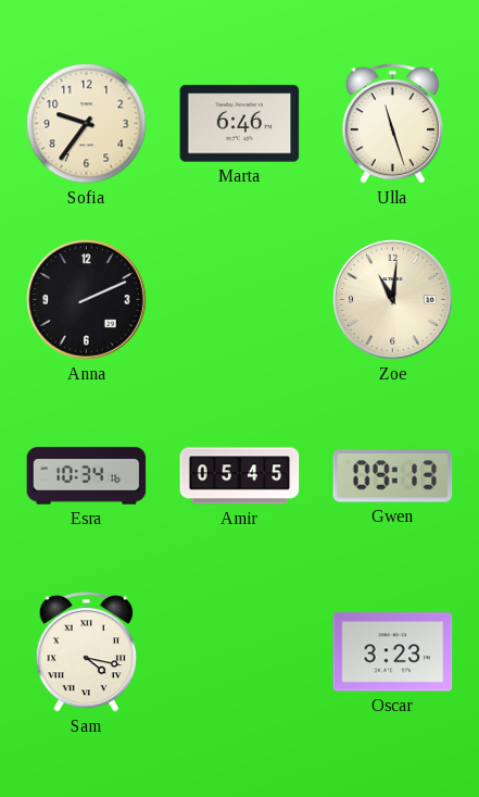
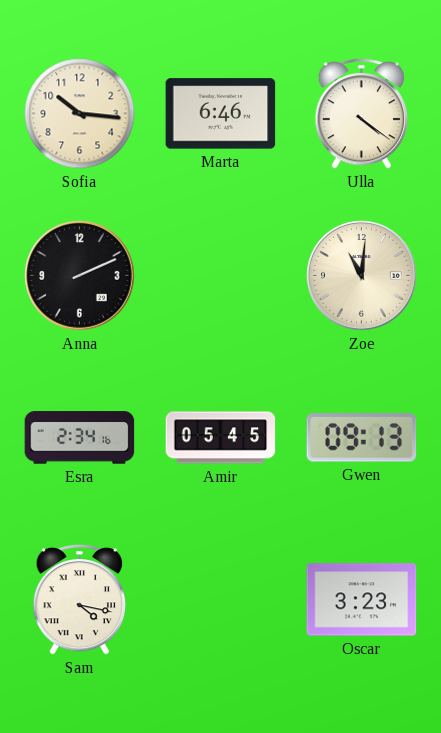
Sofia: 9:36 -> 10:16
Ulla: 11:27 -> 4:21
Esra: 10:34 -> 2:34
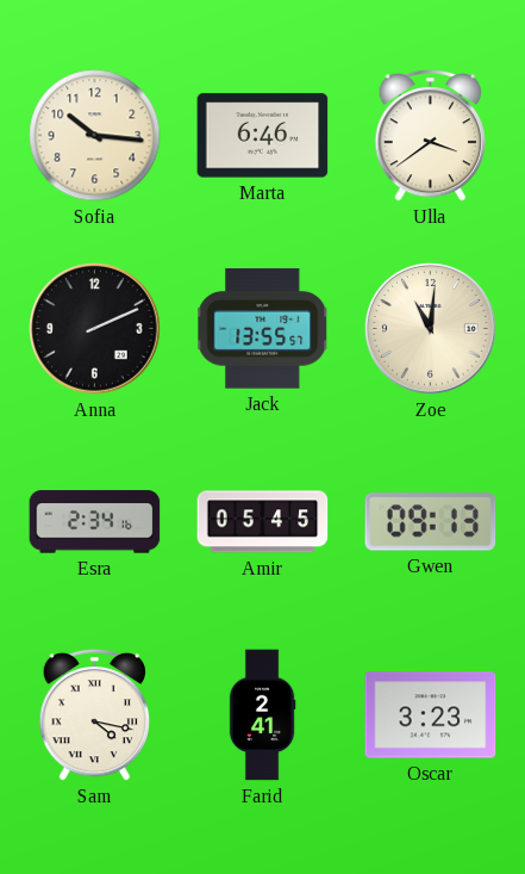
Ulla: 4:21 -> 3:39
Jack: none -> 13:55
Farid: none -> 2:41
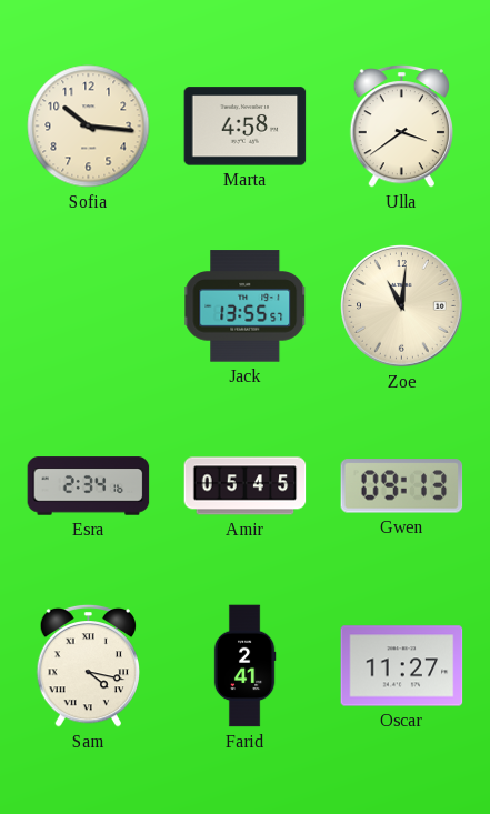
Marta: 6:46 -> 4:58
Anna: 2:11 -> none
Oscar: 3:23 -> 11:27
